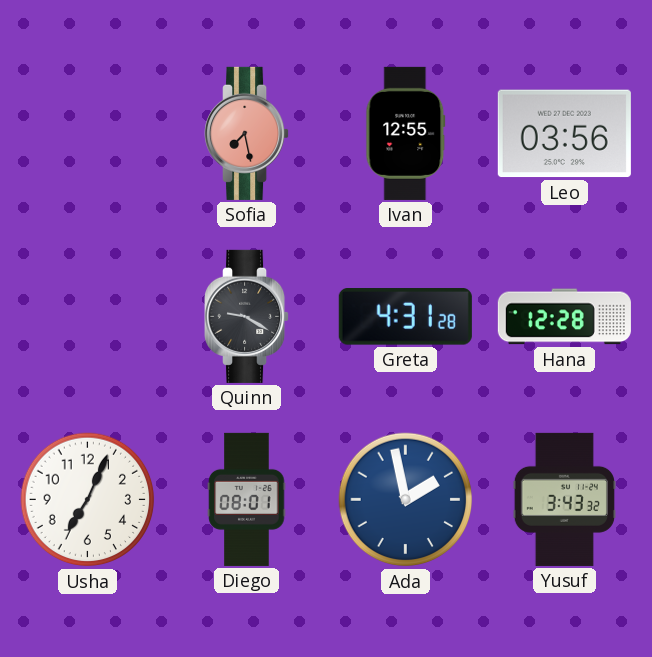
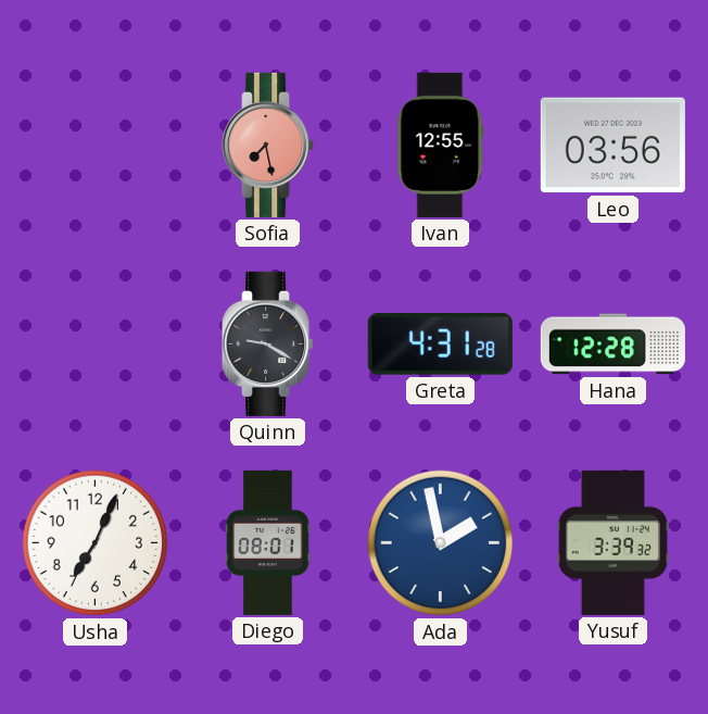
Yusuf: 3:43 -> 3:39
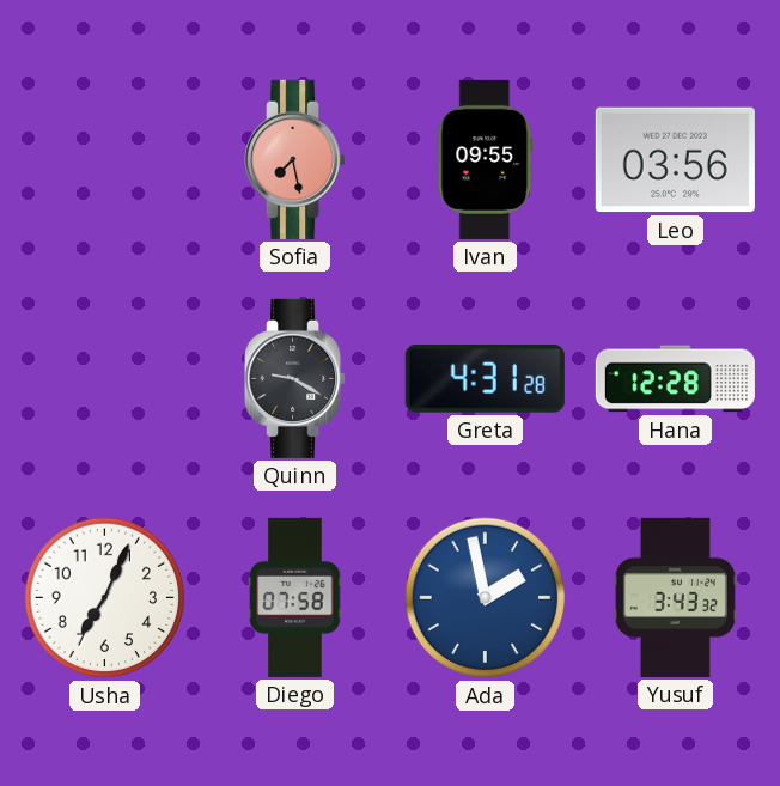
Ivan: 12:55 -> 09:55
Diego: 08:01 -> 07:58
Yusuf: 3:39 -> 3:43
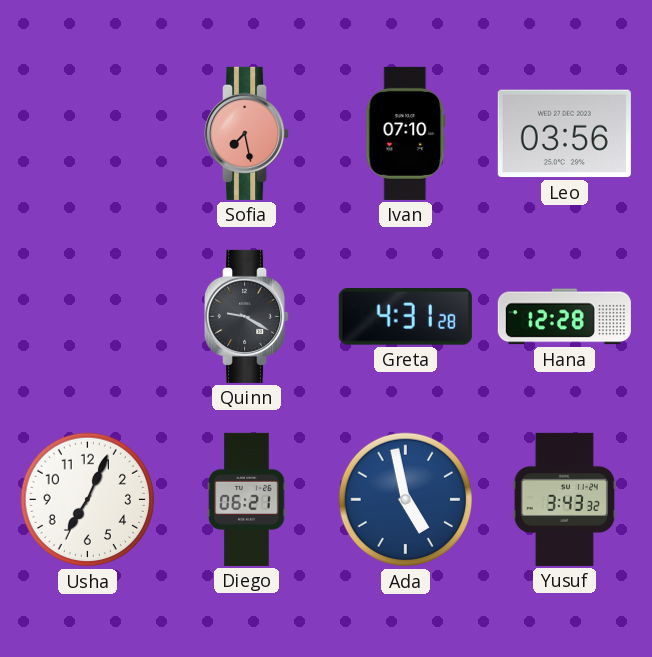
Ivan: 09:55 -> 07:10
Diego: 07:58 -> 06:21
Ada: 1:58 -> 4:58
